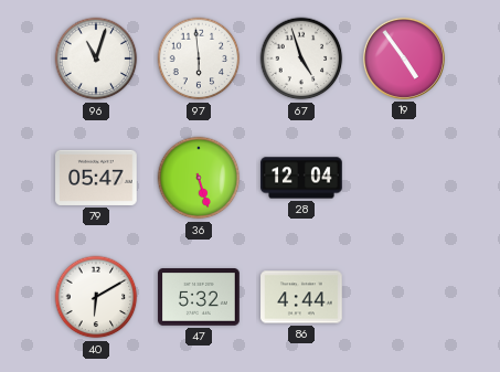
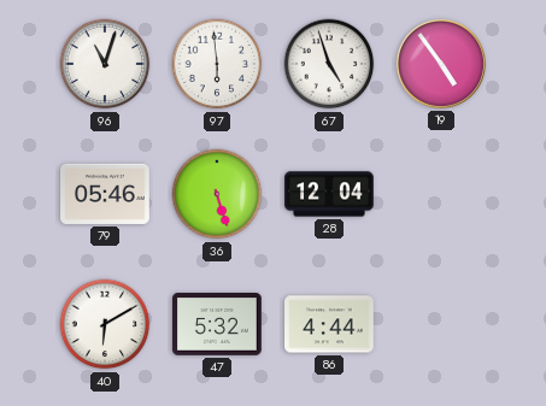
79: 05:47 -> 05:46
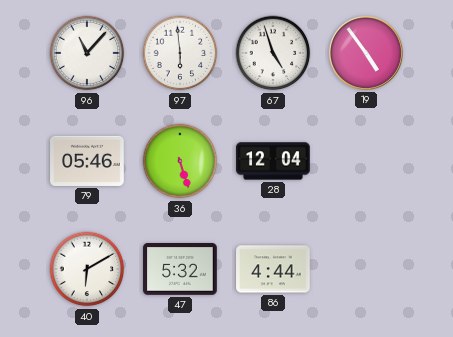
96: 11:03 -> 11:07
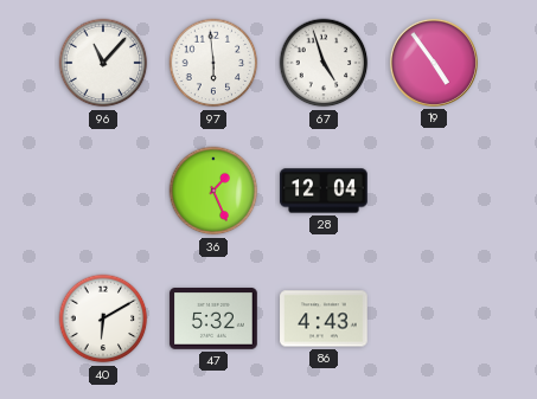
79: 05:46 -> none
36: 5:27 -> 1:26
86: 4:44 -> 4:43
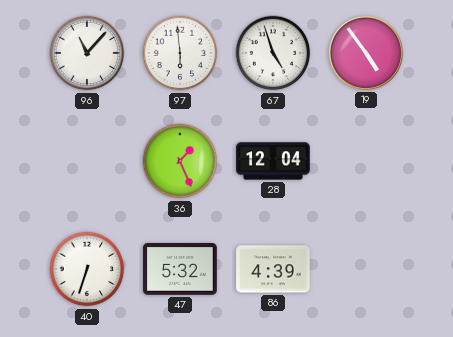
40: 6:10 -> 6:33
86: 4:43 -> 4:39
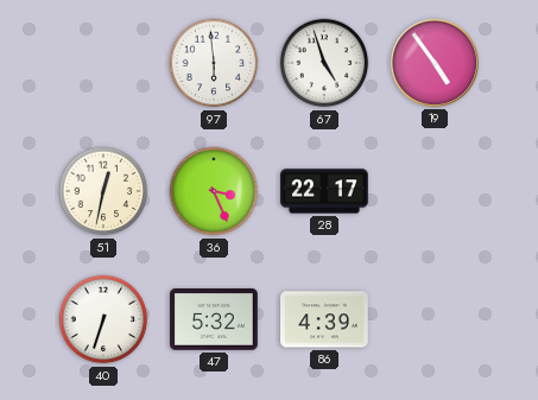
96: 11:07 -> none
51: none -> 12:32
36: 1:26 -> 3:26
28: 12:04 -> 22:17
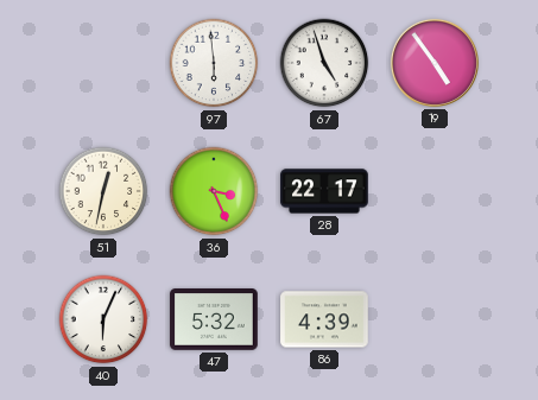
40: 6:33 -> 6:04
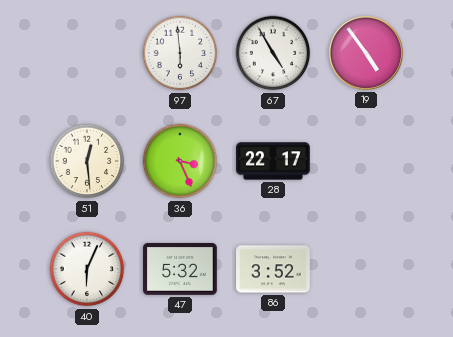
67: 4:57 -> 4:55
51: 12:32 -> 12:29
86: 4:39 -> 3:52
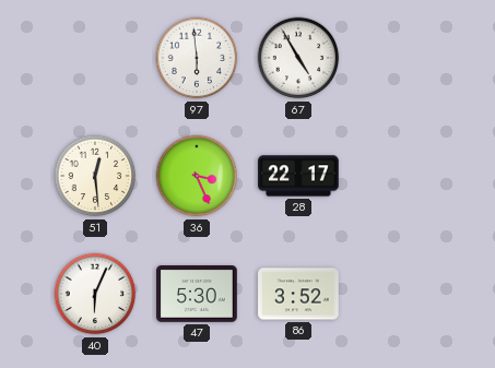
19: 4:54 -> none
47: 5:32 -> 5:30
